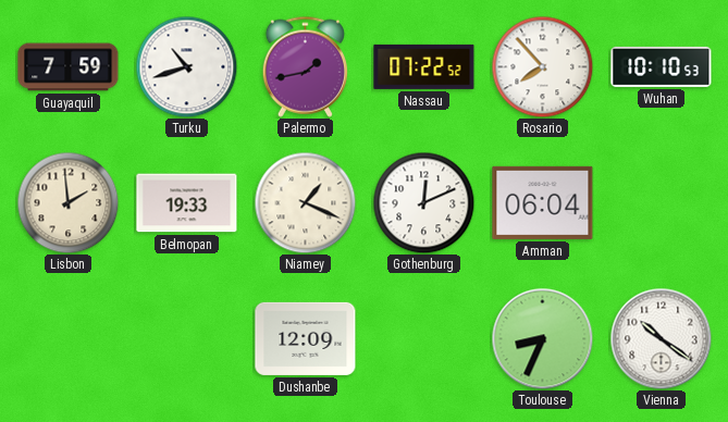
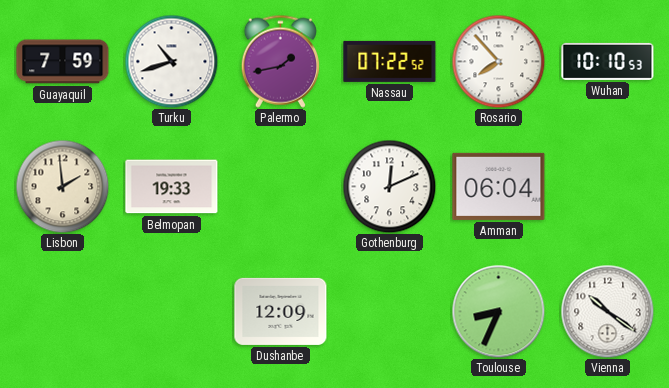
Niamey: 1:19 -> none
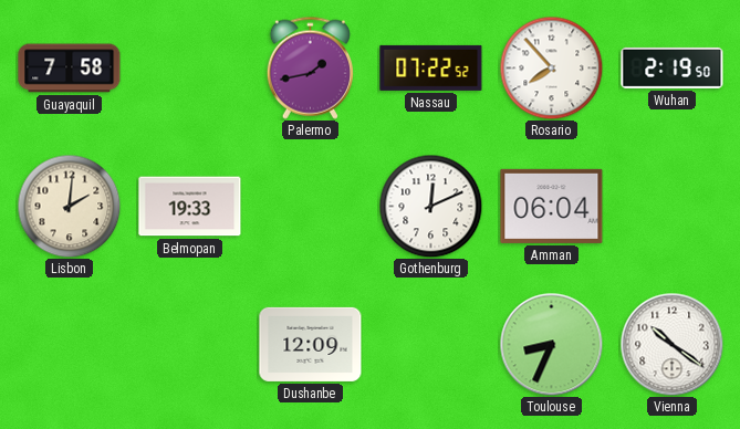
Guayaquil: 7:59 -> 7:58
Turku: 10:42 -> none
Wuhan: 10:10 -> 2:19
Lisbon: 1:59 -> 2:01
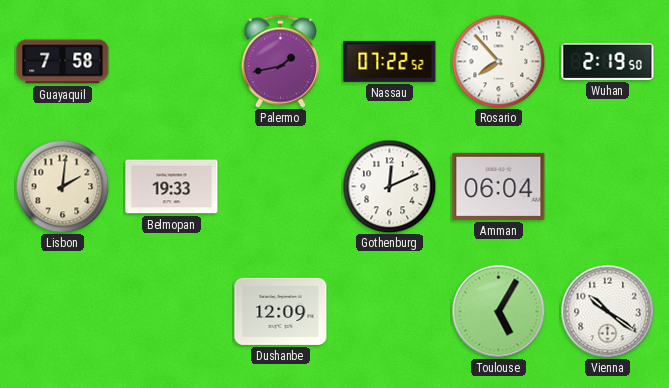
Toulouse: 8:34 -> 5:05
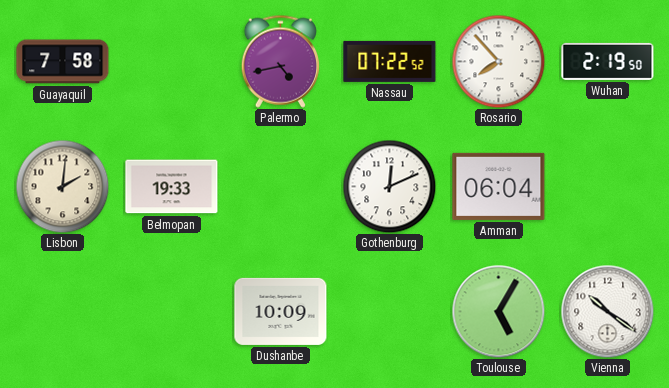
Palermo: 1:43 -> 4:43
Dushanbe: 12:09 -> 10:09
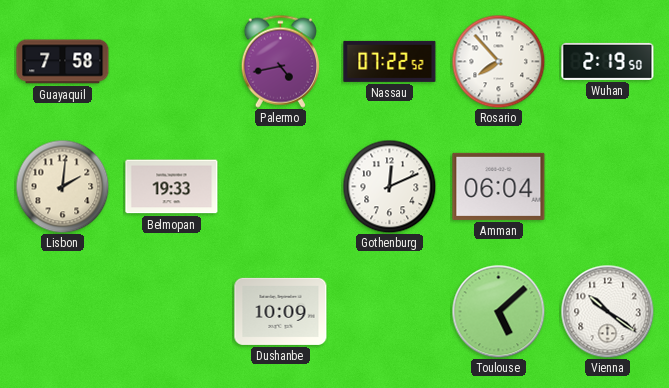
Toulouse: 5:05 -> 5:08
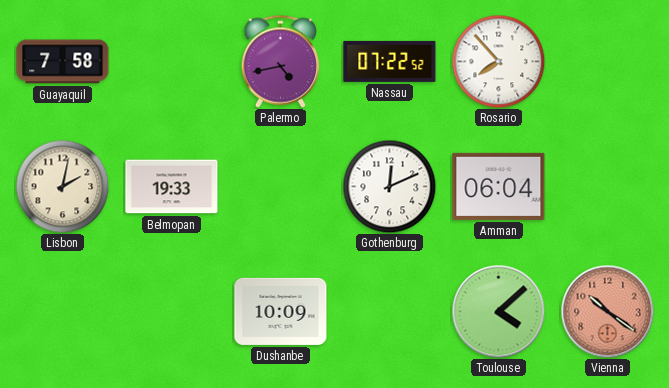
Wuhan: 2:19 -> none
Lisbon: 2:01 -> 2:02
Toulouse: 5:08 -> 4:08
Vienna dial: white -> salmon
